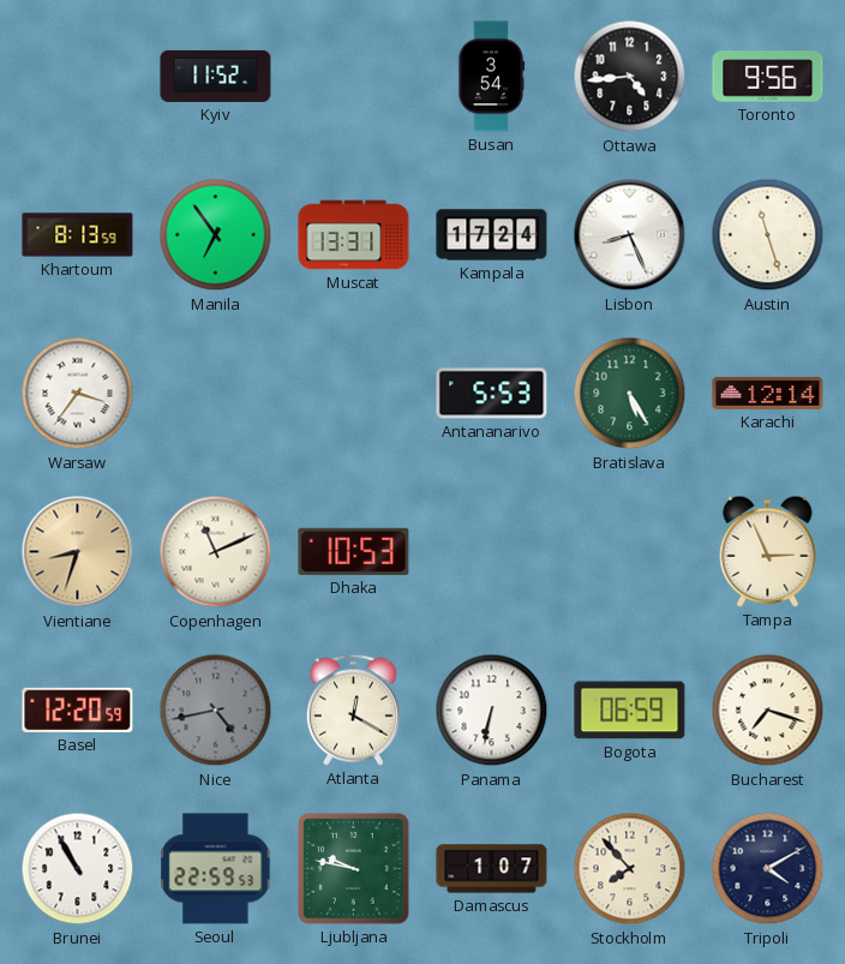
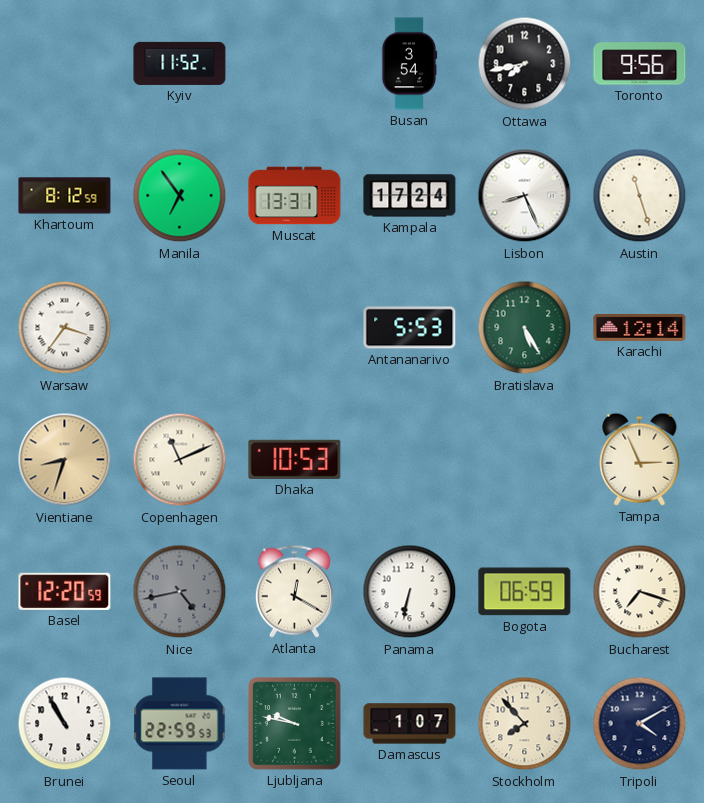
Ottawa: 4:44 -> 7:43
Khartoum: 8:13 -> 8:12
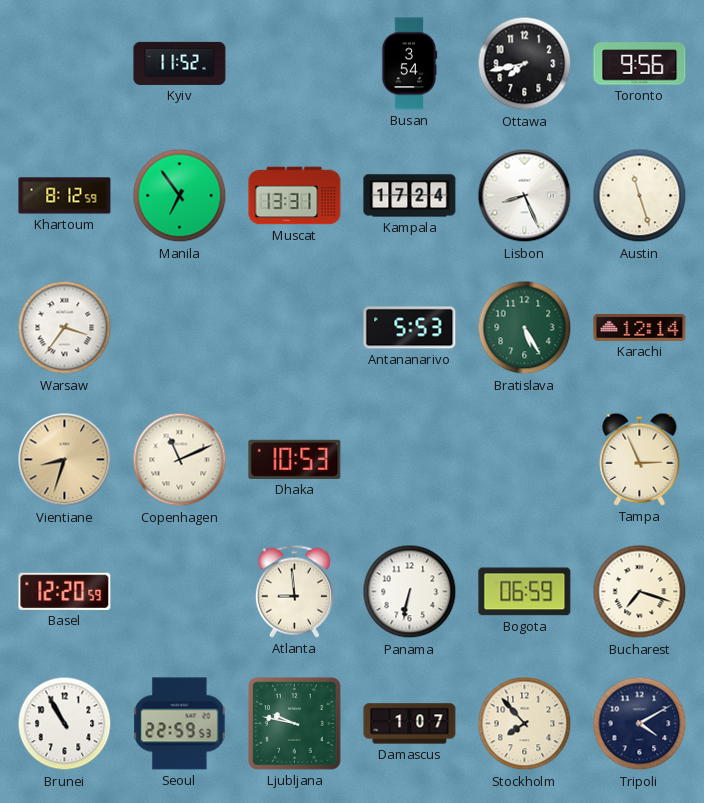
Nice: 4:43 -> none
Atlanta: 12:20 -> 8:59
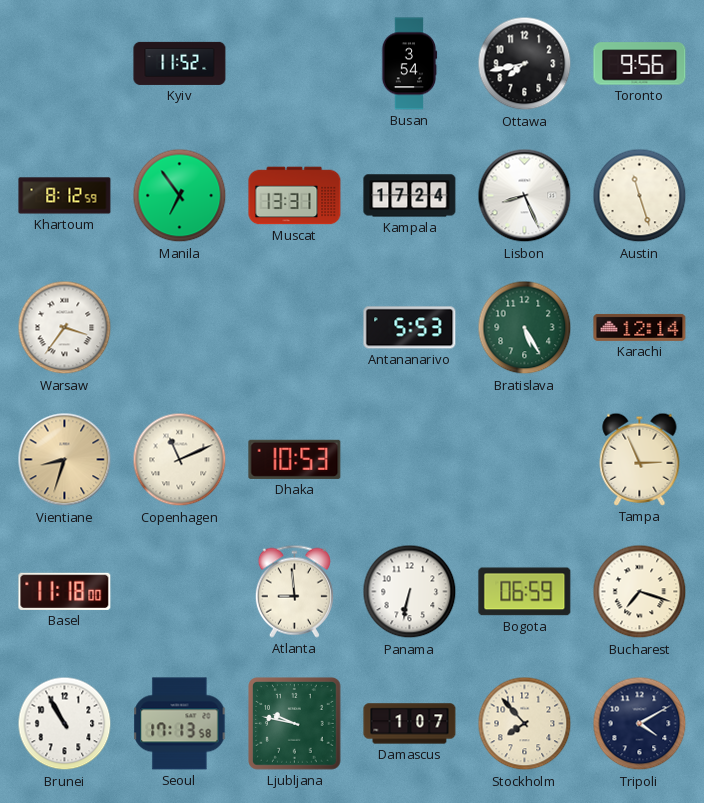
Basel: 12:20 -> 11:18
Seoul: 22:59 -> 17:13
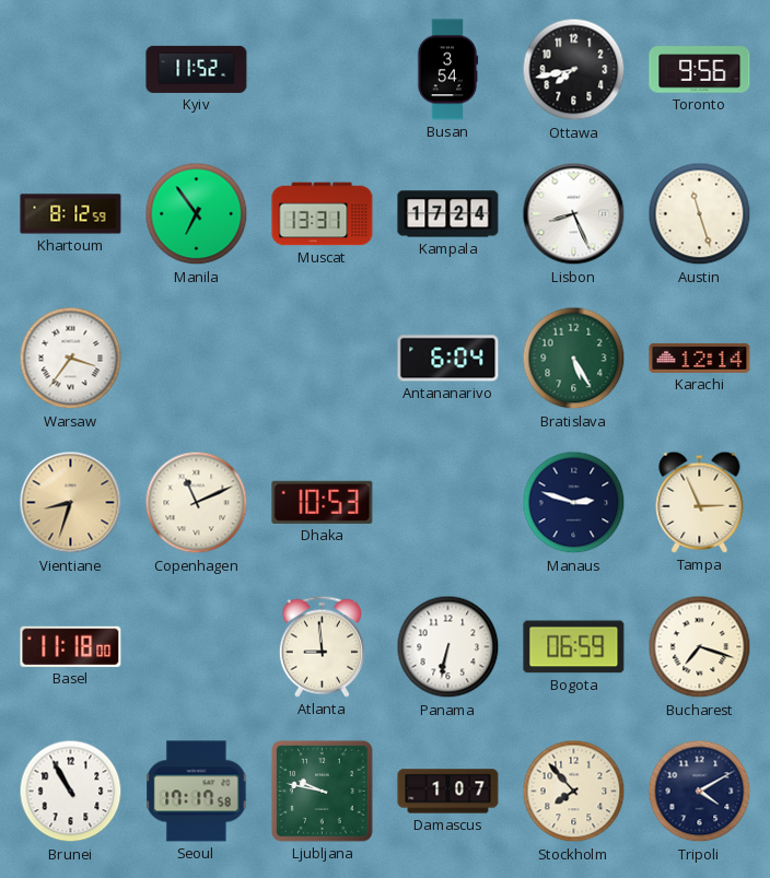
Antananarivo: 5:53 -> 6:04
Manaus: none -> 2:48
Seoul: 17:13 -> 17:17
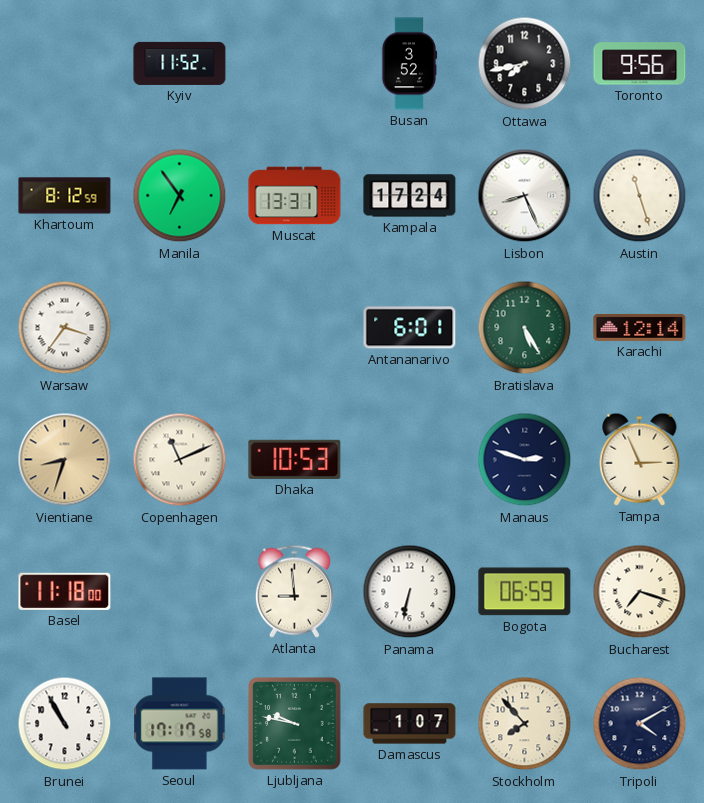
Busan: 3:54 -> 3:52
Antananarivo: 6:04 -> 6:01
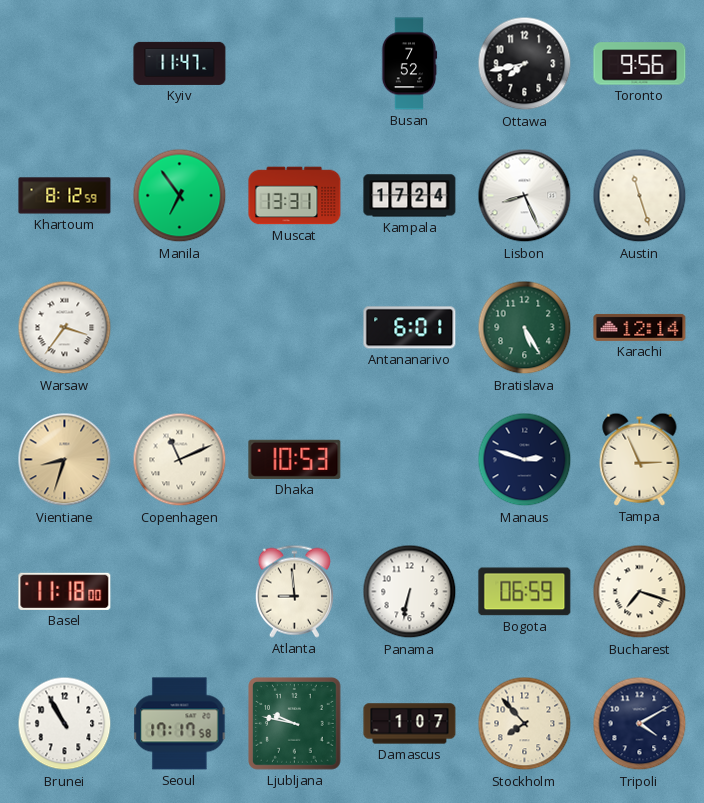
Kyiv: 11:52 -> 11:47
Busan: 3:52 -> 7:52
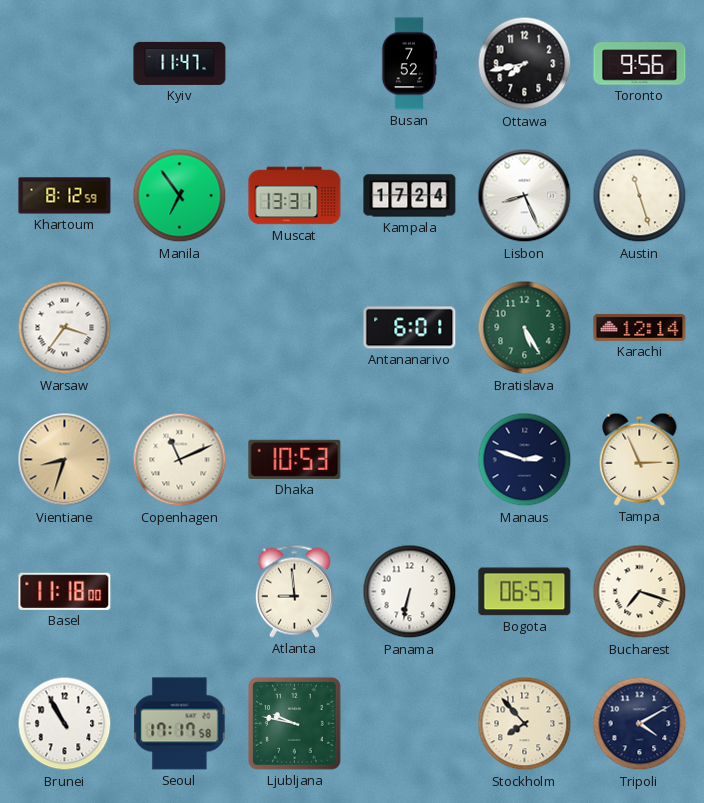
Bogota: 06:59 -> 06:57
Damascus: 1:07 -> none
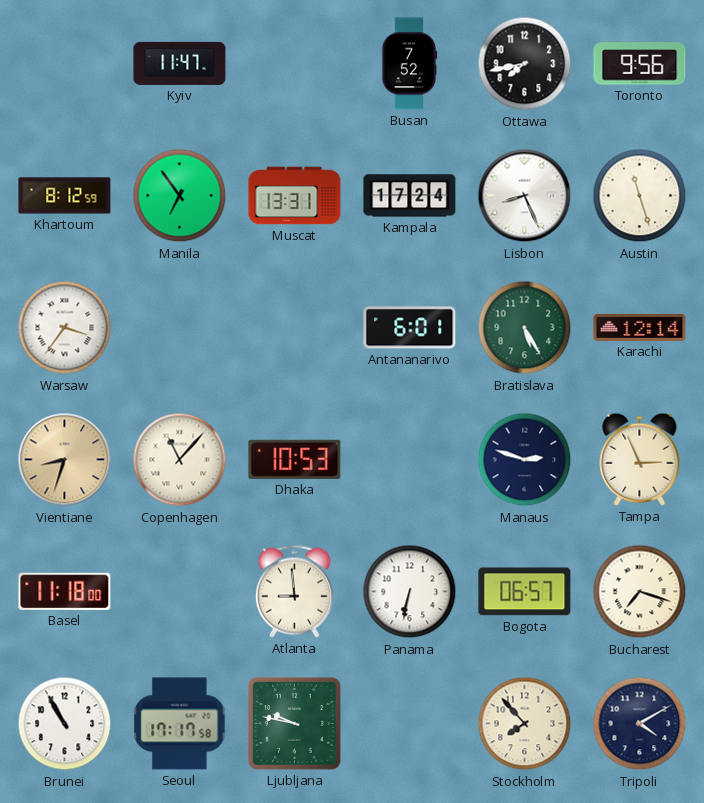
Copenhagen: 11:11 -> 11:07
